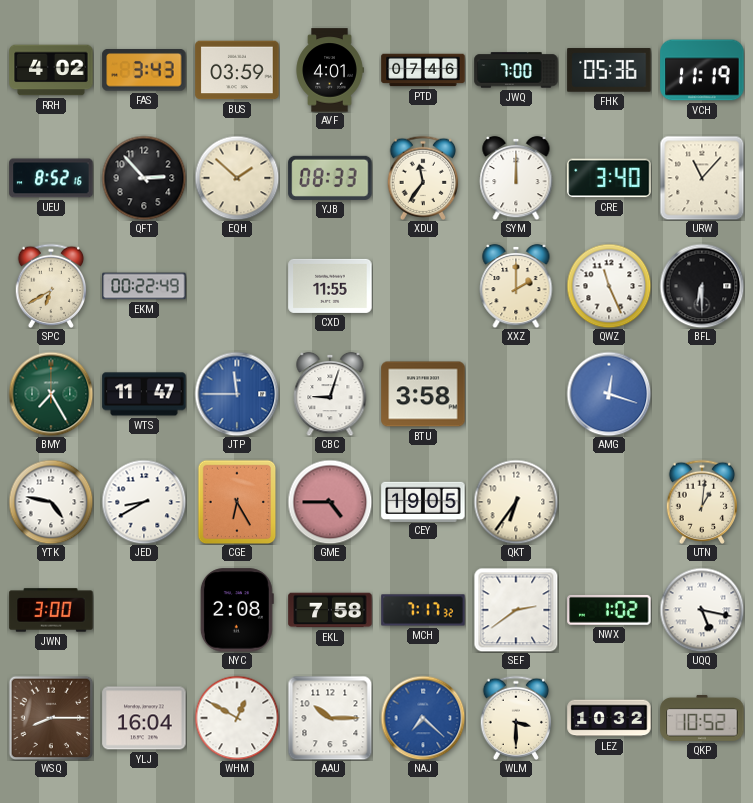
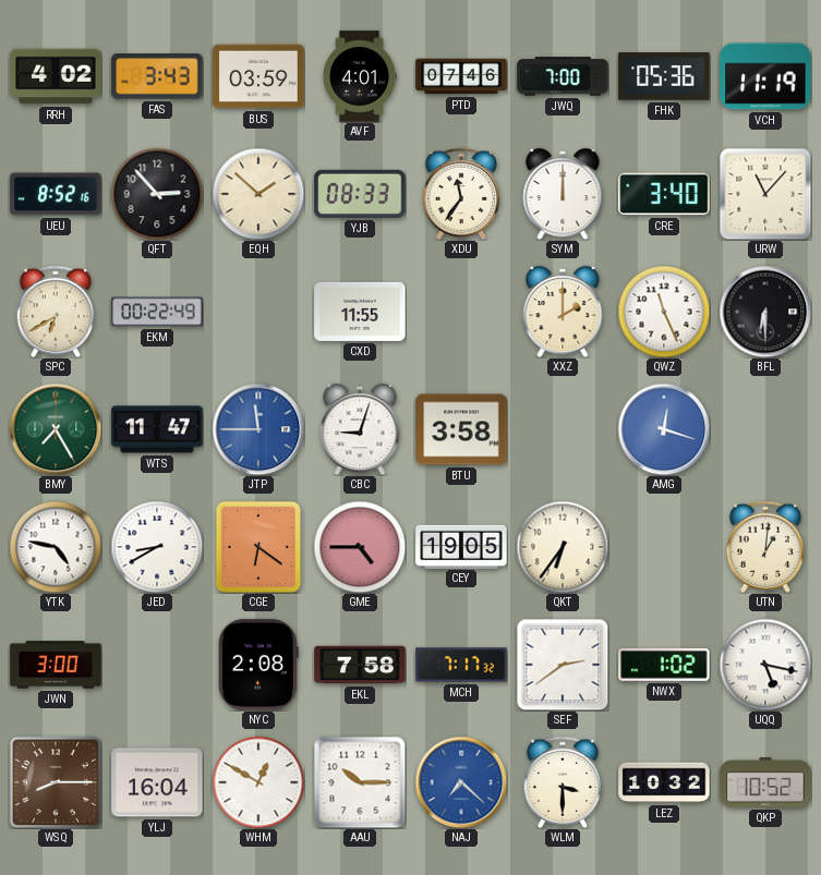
CGE: 6:25 -> 6:21
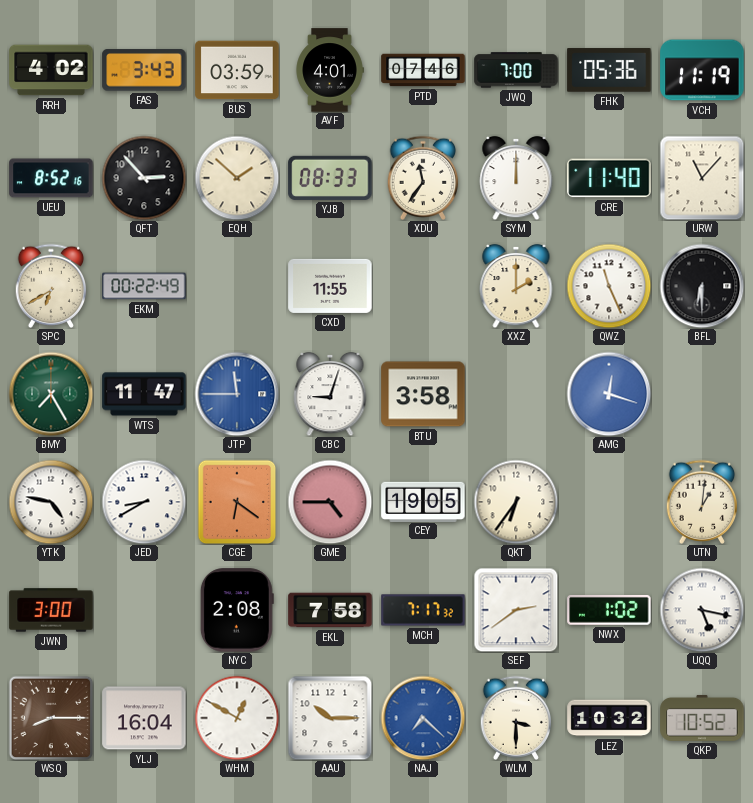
CRE: 3:40 -> 11:40
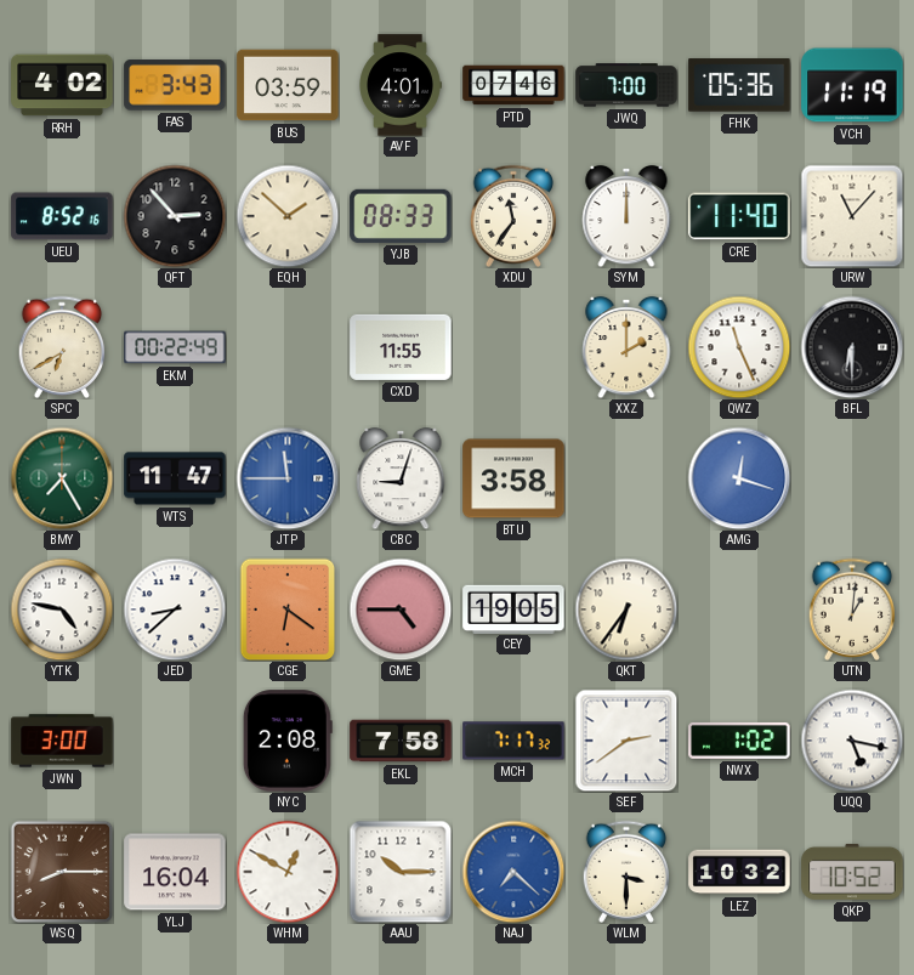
JED: 8:40 -> 8:38
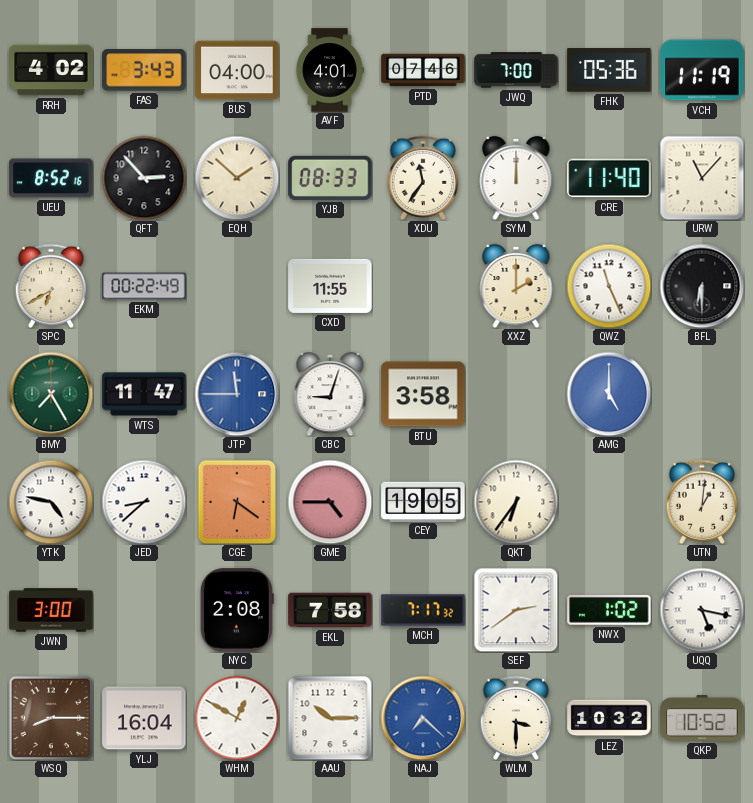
BUS: 03:59 -> 04:00
AMG: 12:18 -> 5:00
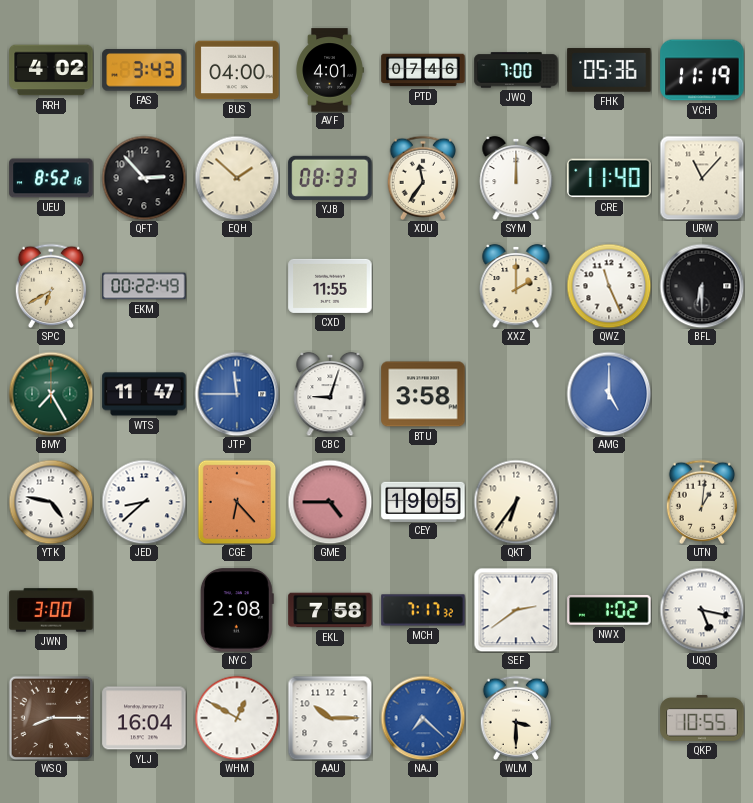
CGE: 6:21 -> 6:23
LEZ: 10:32 -> none
QKP: 10:52 -> 10:55
